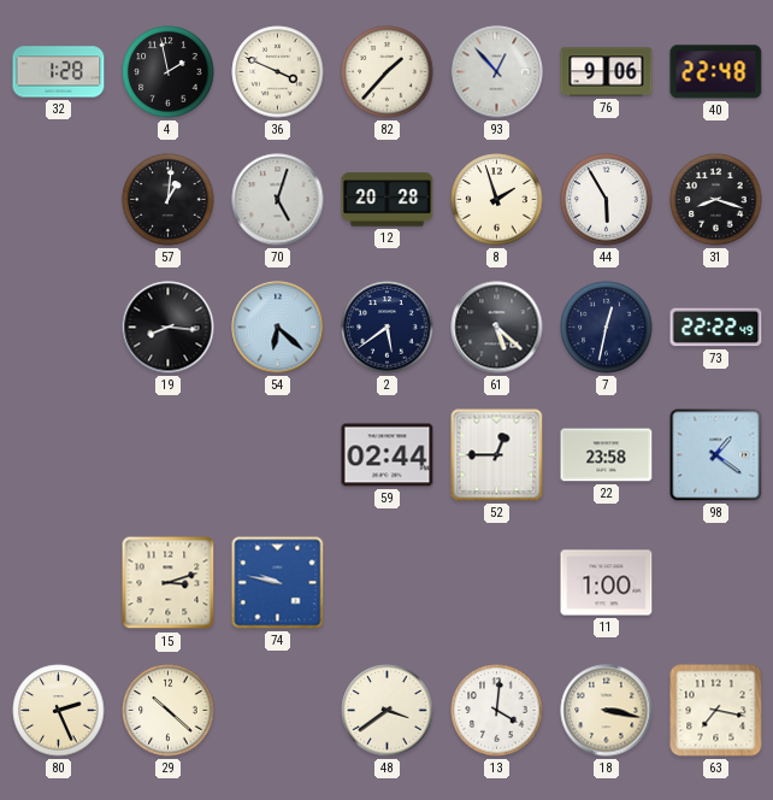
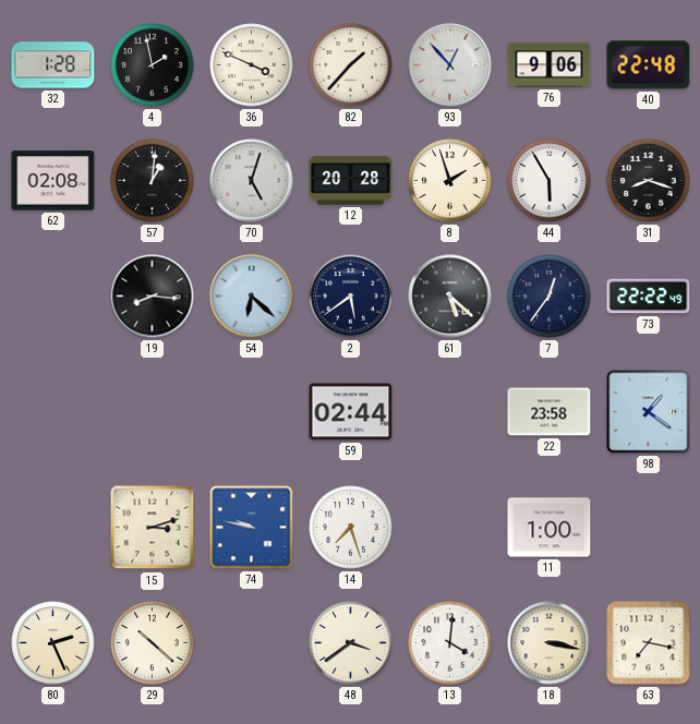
62: none -> 02:08
7: 12:32 -> 12:36
52: 12:45 -> none
14: none -> 7:27
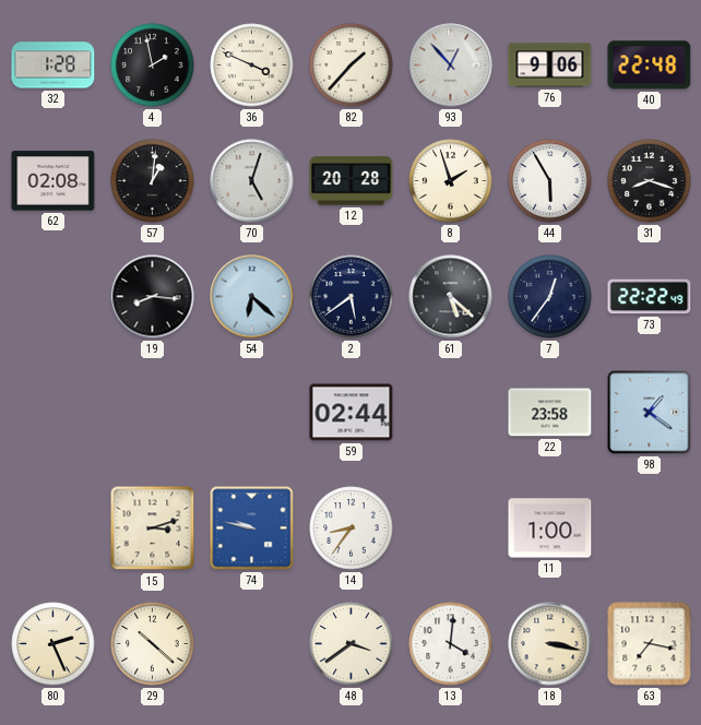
14: 7:27 -> 8:36
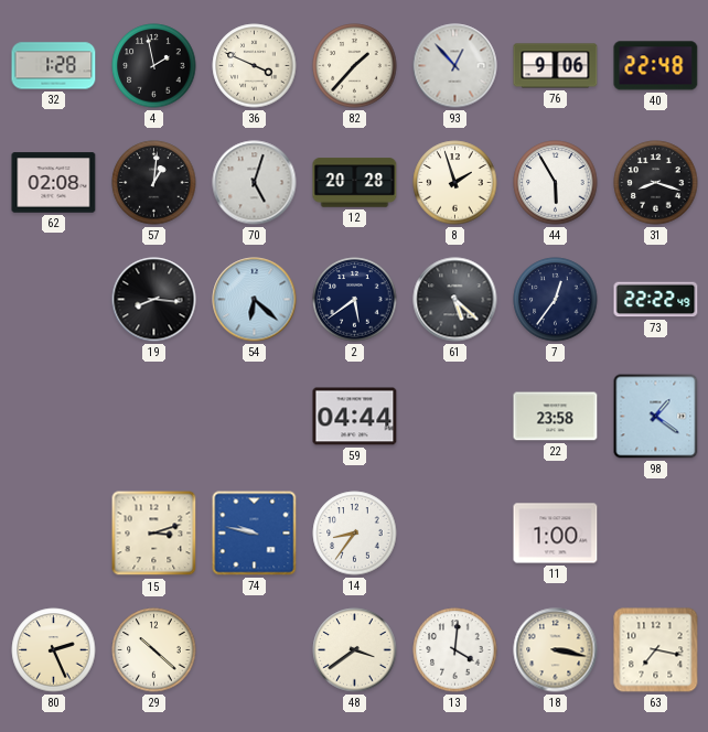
59: 02:44 -> 04:44
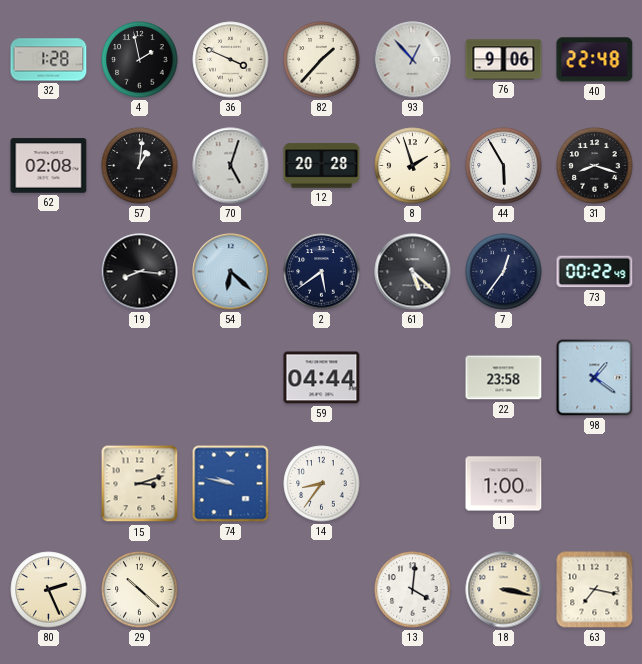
73: 22:22 -> 00:22
48: 3:39 -> none
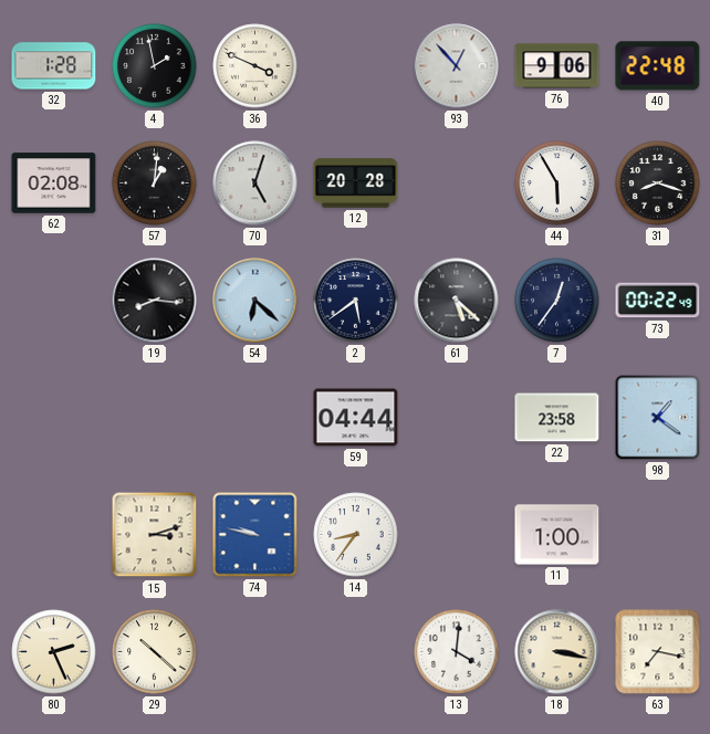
82: 1:37 -> none
8: 1:57 -> none
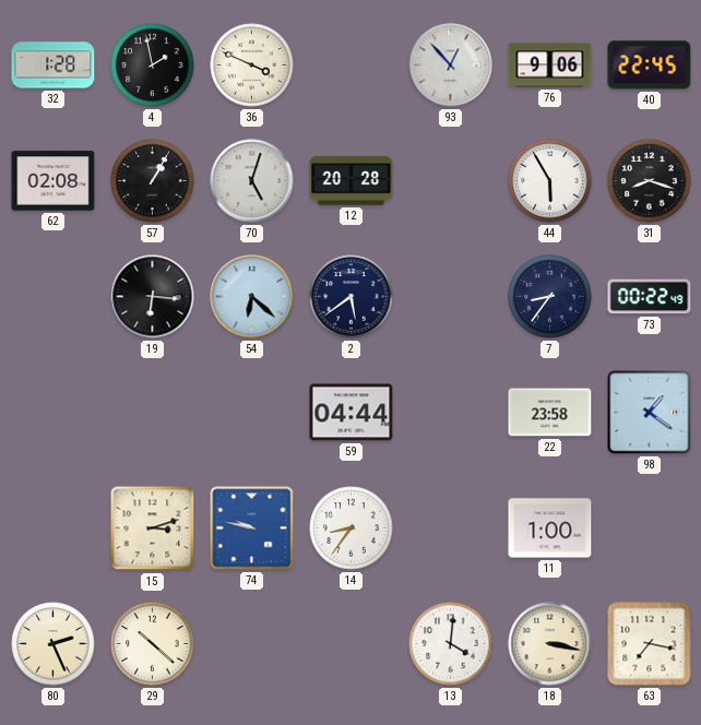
40: 22:48 -> 22:45
57: 1:01 -> 1:05
19: 8:16 -> 6:16
61: 5:22 -> none
7: 12:36 -> 8:36
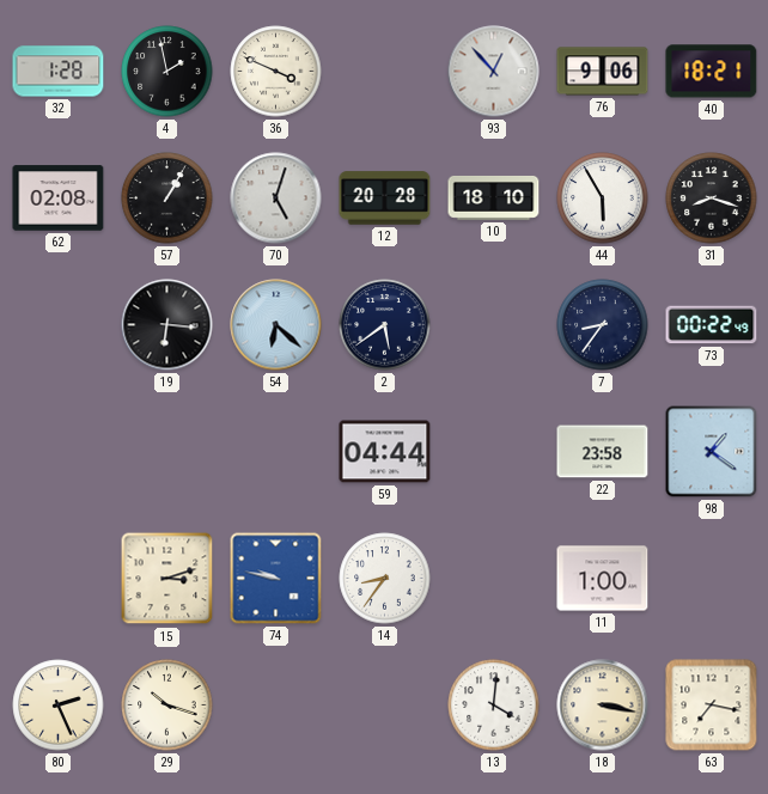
40: 22:45 -> 18:21
10: none -> 18:10
29: 10:22 -> 10:18
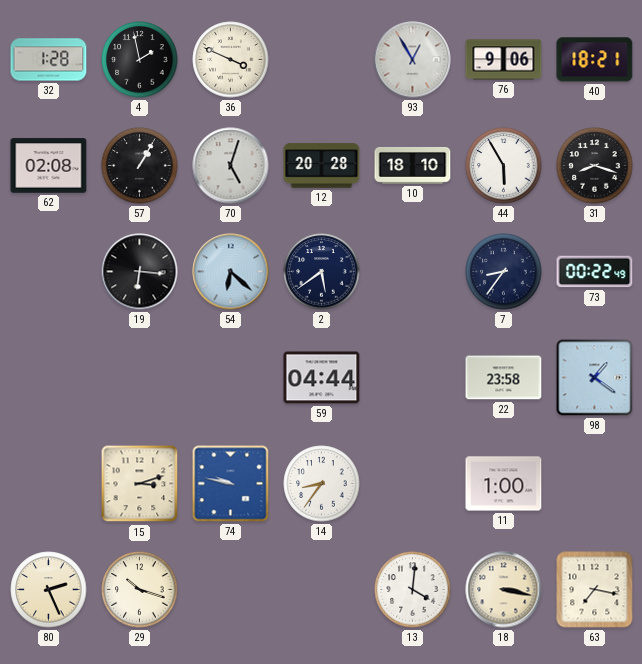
93: 12:53 -> 12:55
